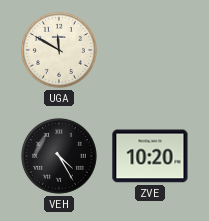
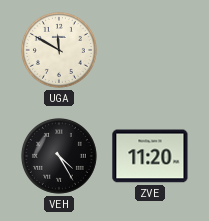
ZVE: 10:20 -> 11:20
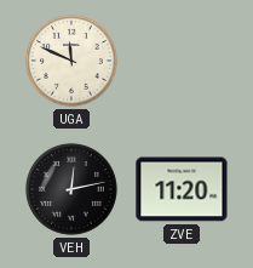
UGA: 11:50 -> 11:49
VEH: 4:25 -> 12:13
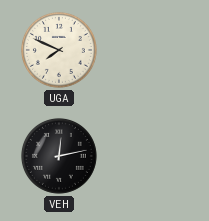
UGA: 11:49 -> 7:49
ZVE: 11:20 -> none
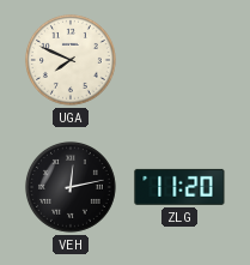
ZLG: none -> 11:20
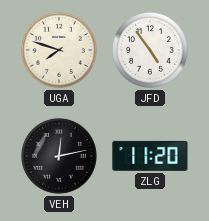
UGA: 7:49 -> 7:48
JFD: none -> 4:54
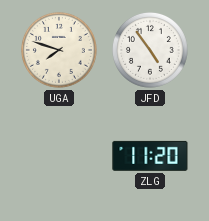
VEH: 12:13 -> none
